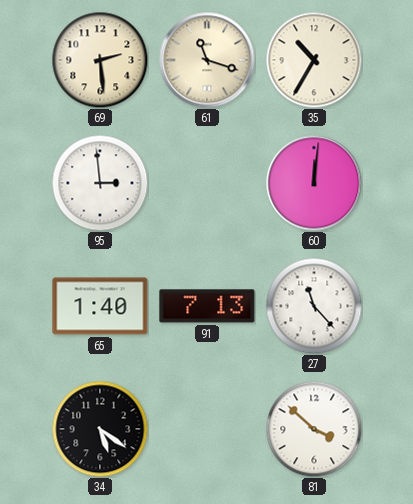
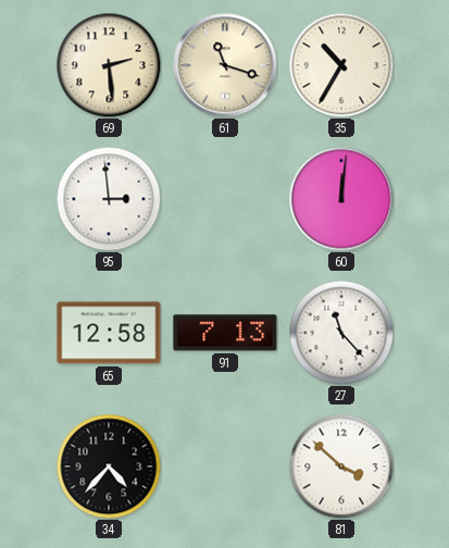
65: 1:40 -> 12:58
34: 5:21 -> 4:37
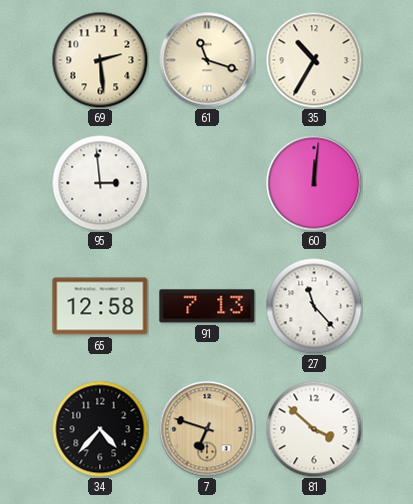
7: none -> 6:48
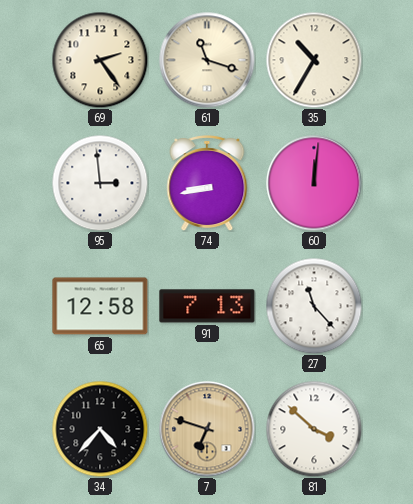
69: 2:29 -> 2:24
74: none -> 8:43
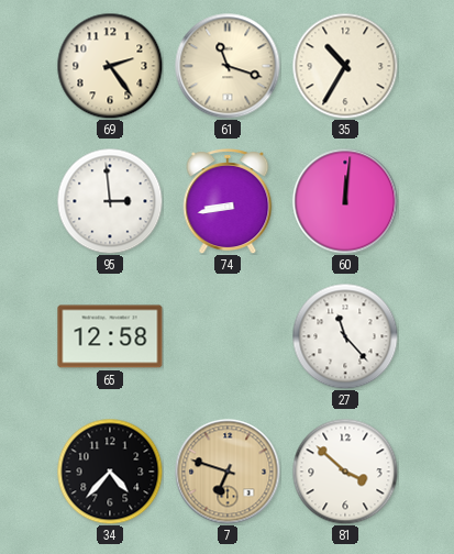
91: 7:13 -> none
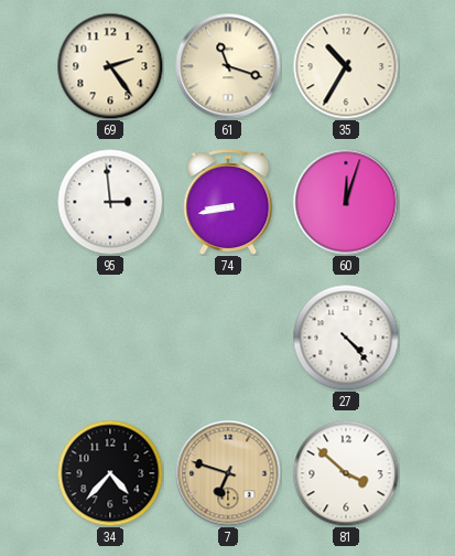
60: 12:01 -> 12:03
65: 12:58 -> none
27: 11:23 -> 4:23
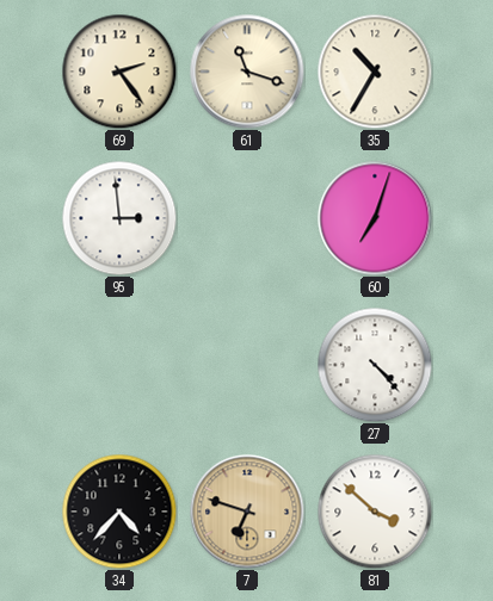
74: 8:43 -> none
60: 12:03 -> 7:03
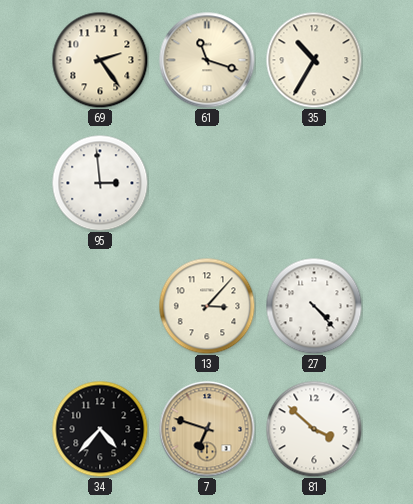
60: 7:03 -> none
13: none -> 3:07
